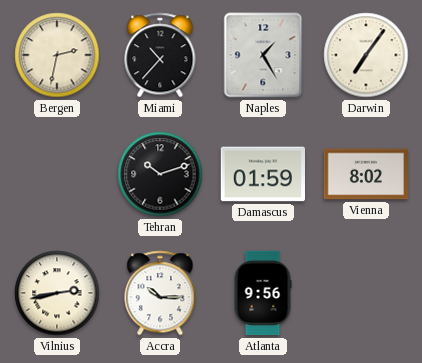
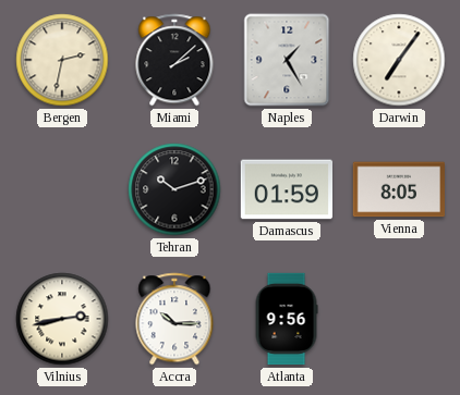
Miami: 10:37 -> 2:08
Vienna: 8:02 -> 8:05
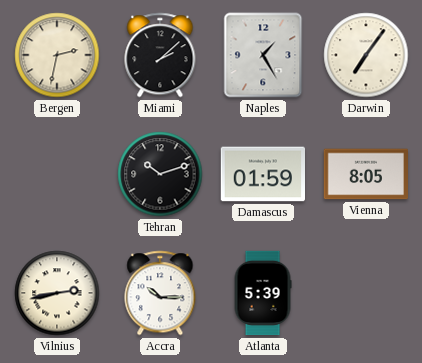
Atlanta: 9:56 -> 5:39
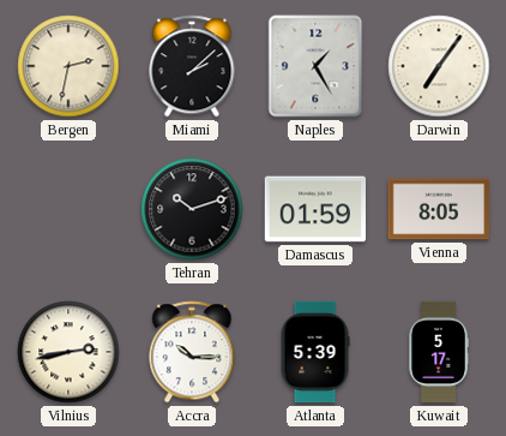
Kuwait: none -> 5:17
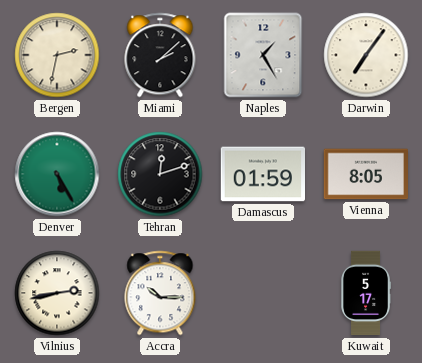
Denver: none -> 5:25
Tehran: 10:12 -> 12:12
Atlanta: 5:39 -> none
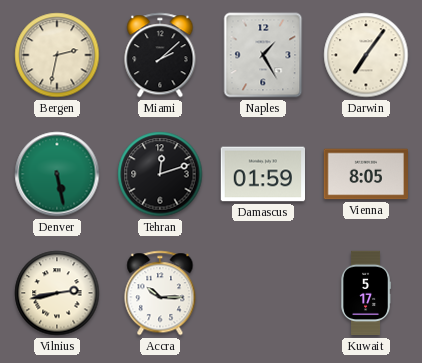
Denver: 5:25 -> 5:28
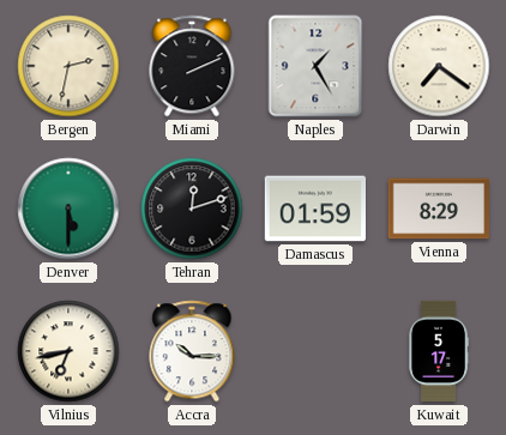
Miami: 2:08 -> 2:11
Darwin: 7:06 -> 7:21
Denver: 5:28 -> 5:30
Vienna: 8:05 -> 8:29
Vilnius: 2:43 -> 6:43
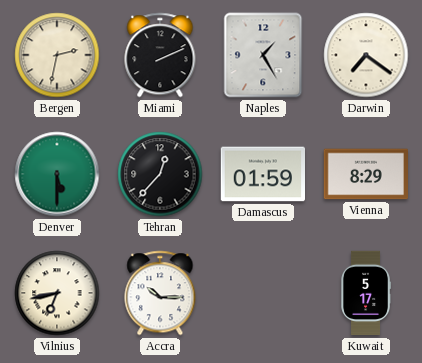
Tehran: 12:12 -> 12:37
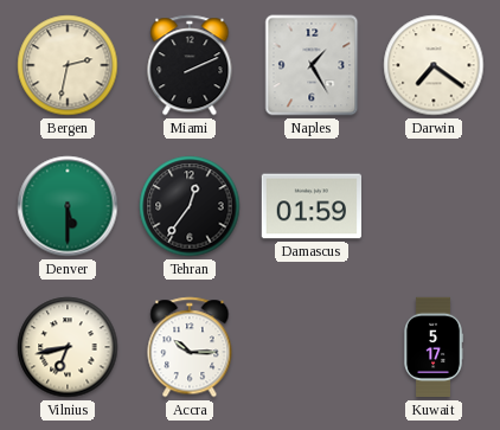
Tehran: 12:37 -> 12:36
Vienna: 8:29 -> none
